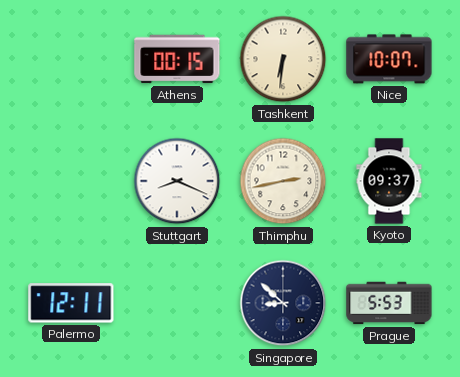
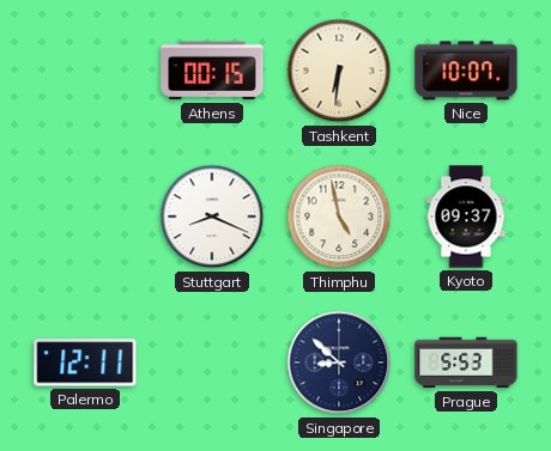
Thimphu: 2:43 -> 4:58
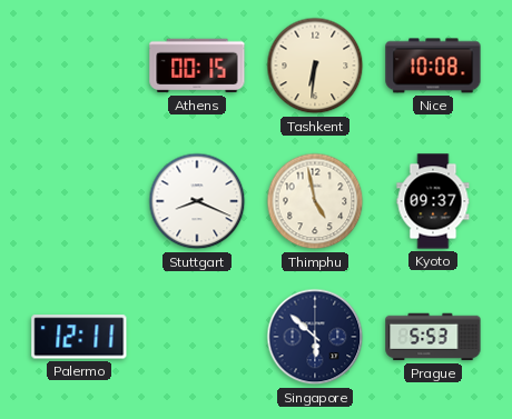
Nice: 10:07 -> 10:08
Singapore: 8:52 -> 5:52
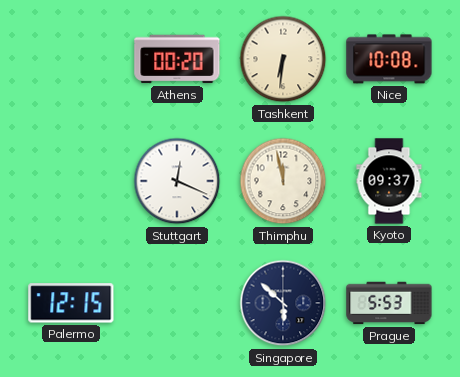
Athens: 00:15 -> 00:20
Stuttgart: 8:19 -> 12:19
Thimphu: 4:58 -> 11:58
Palermo: 12:11 -> 12:15
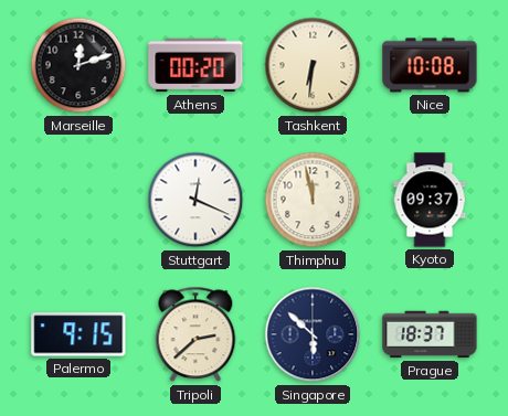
Marseille: none -> 12:12
Palermo: 12:15 -> 9:15
Tripoli: none -> 2:38
Prague: 5:53 -> 18:37
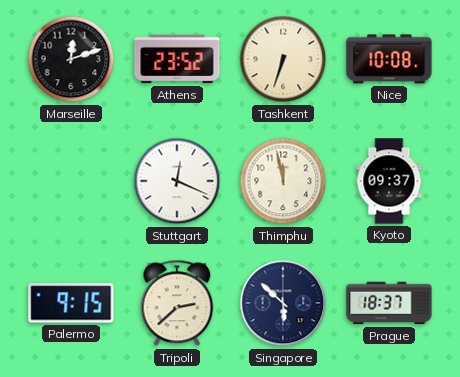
Athens: 00:20 -> 23:52
Tashkent: 6:31 -> 6:33
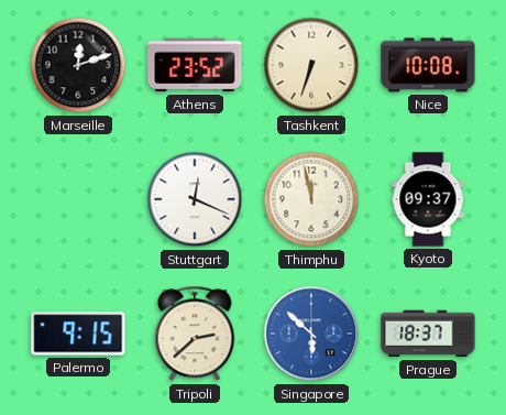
Singapore dial: navy -> blue
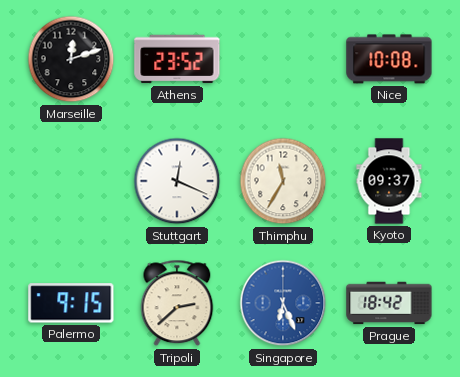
Tashkent: 6:33 -> none
Thimphu: 11:58 -> 11:35
Singapore: 5:52 -> 6:26
Prague: 18:37 -> 18:42
